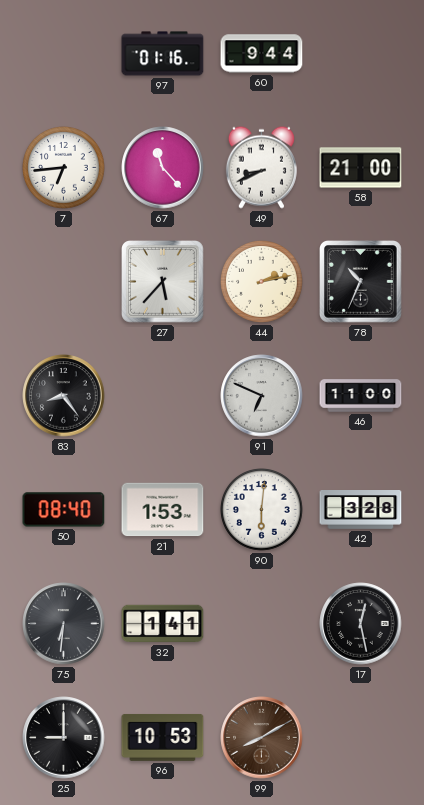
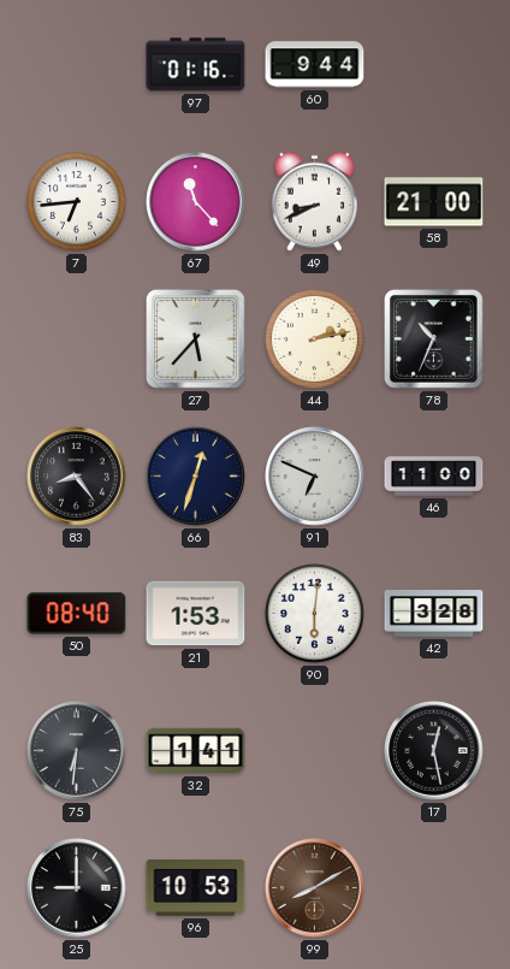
66: none -> 12:33
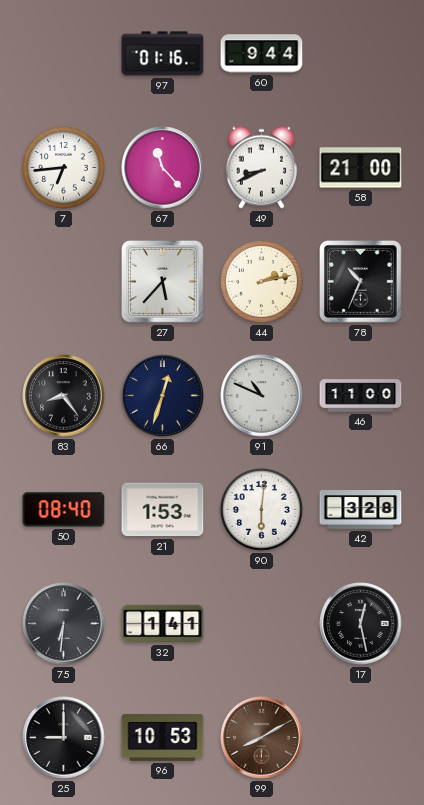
91: 6:49 -> 10:49
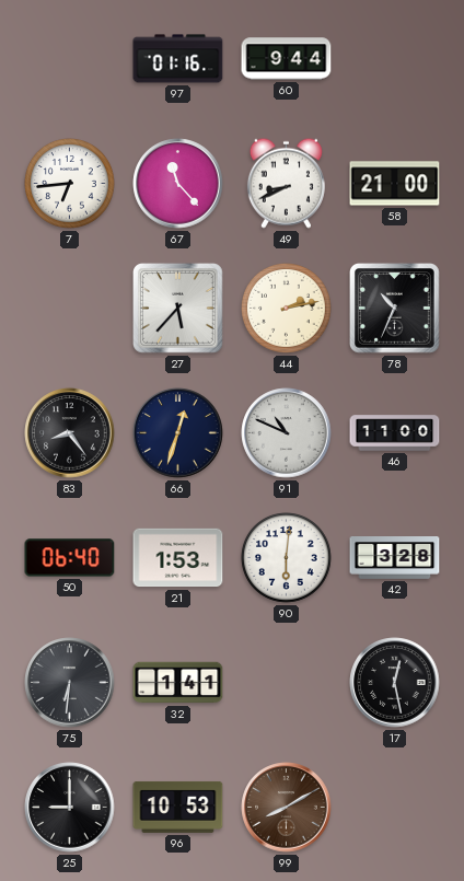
50: 08:40 -> 06:40
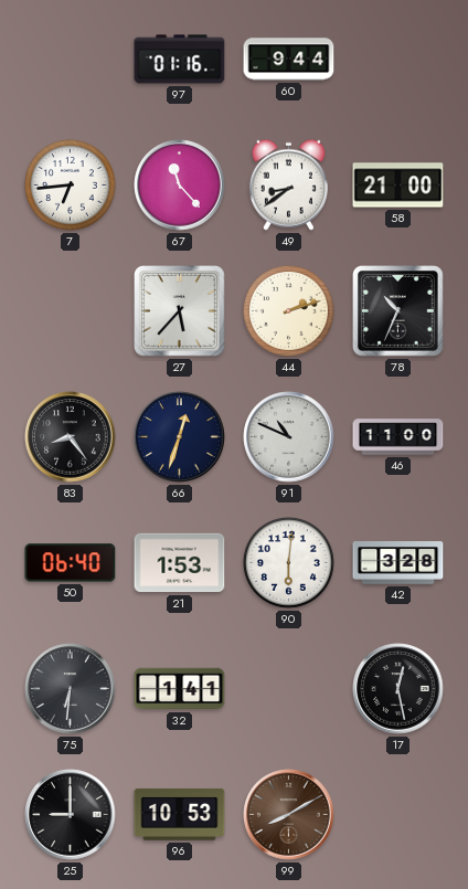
49: 8:41 -> 8:39
44: 2:13 -> 2:12
